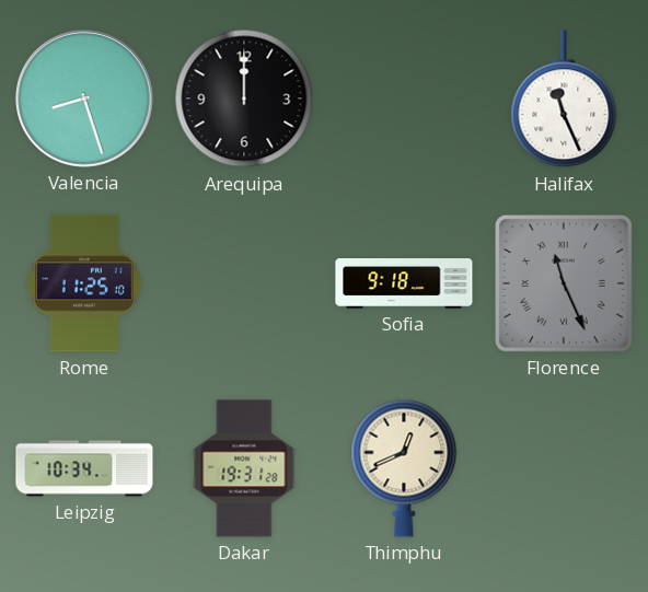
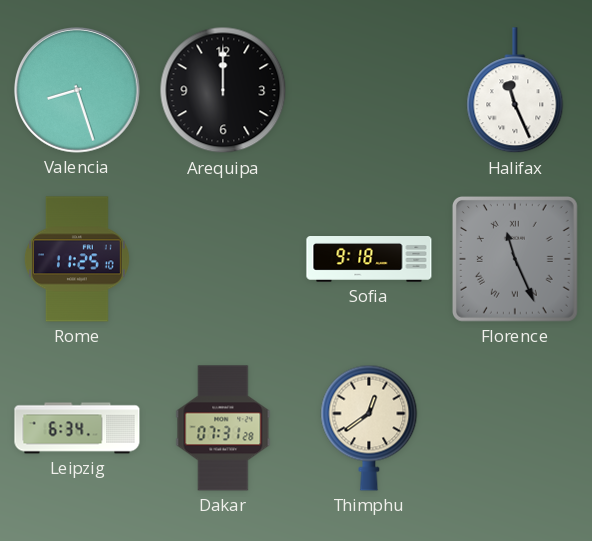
Leipzig: 10:34 -> 6:34
Dakar: 19:31 -> 07:31
Thimphu: 12:41 -> 12:39
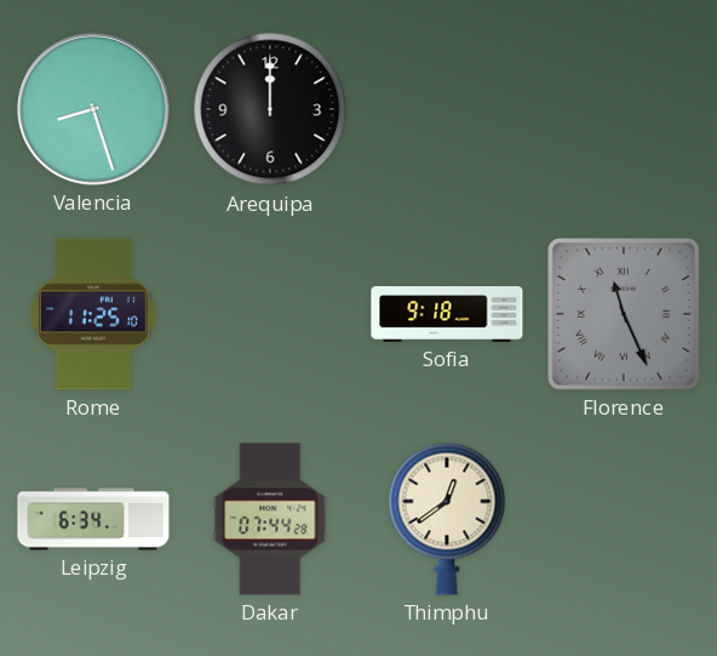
Halifax: 11:26 -> none
Dakar: 07:31 -> 07:44
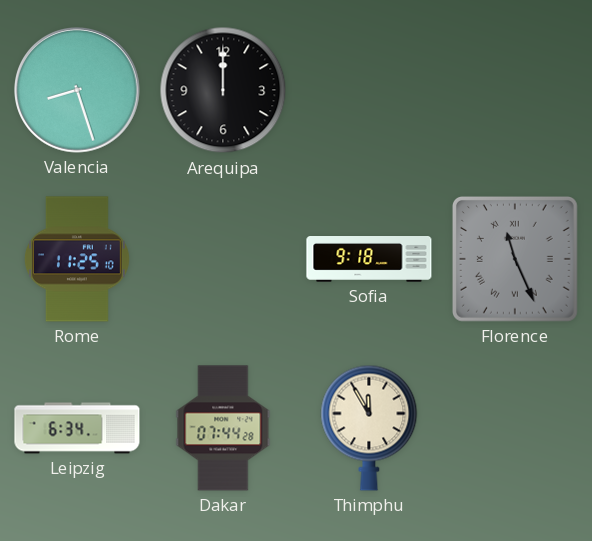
Thimphu: 12:39 -> 11:55
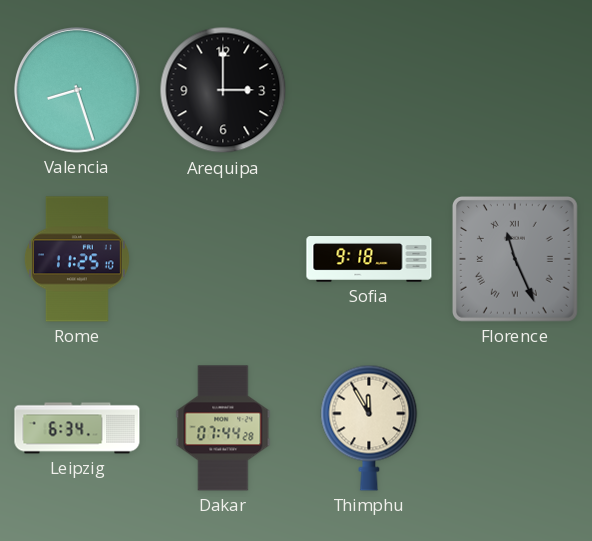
Arequipa: 12:00 -> 3:00
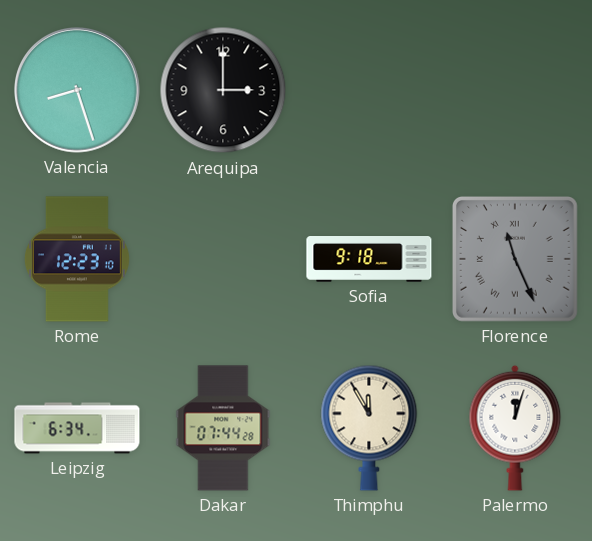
Rome: 11:25 -> 12:23
Palermo: none -> 12:03
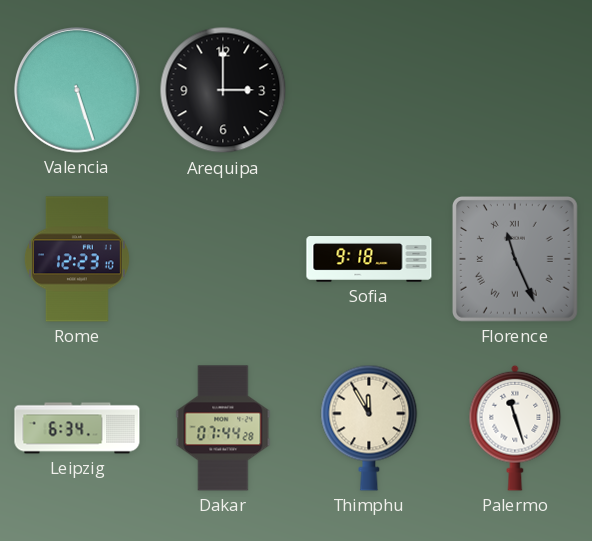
Valencia: 8:27 -> 5:27
Palermo: 12:03 -> 11:27
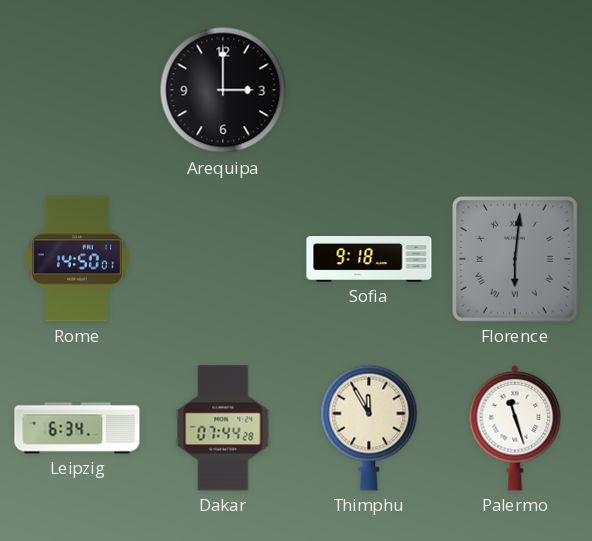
Valencia: 5:27 -> none
Rome: 12:23 -> 14:50
Florence: 11:26 -> 6:01
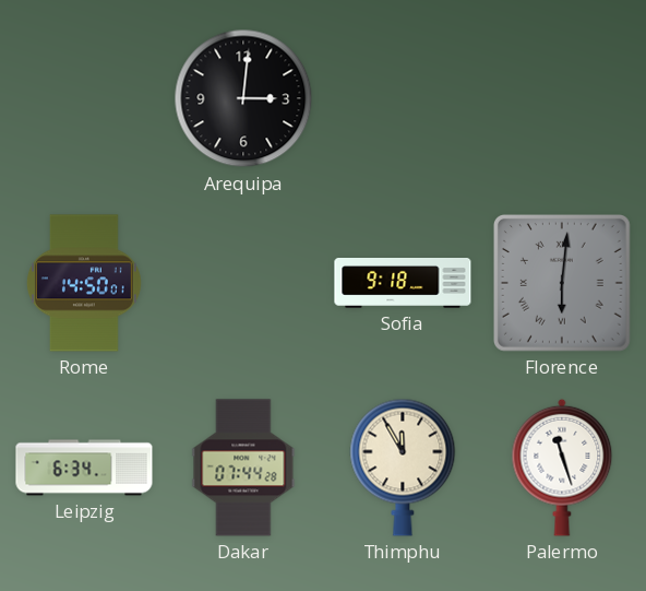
Arequipa: 3:00 -> 3:01
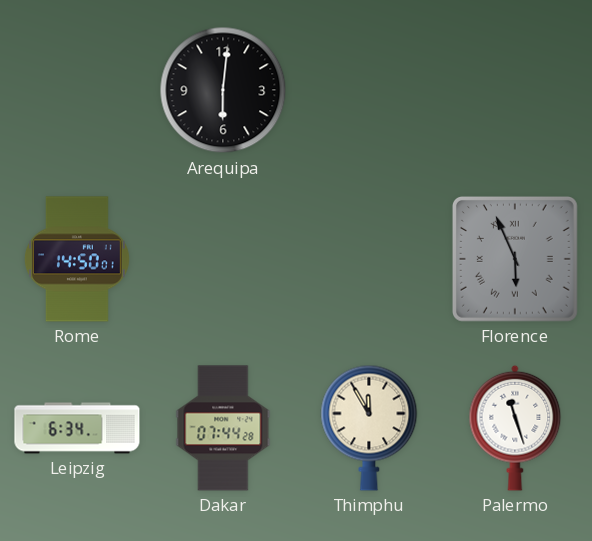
Arequipa: 3:01 -> 6:01
Sofia: 9:18 -> none
Florence: 6:01 -> 5:56
